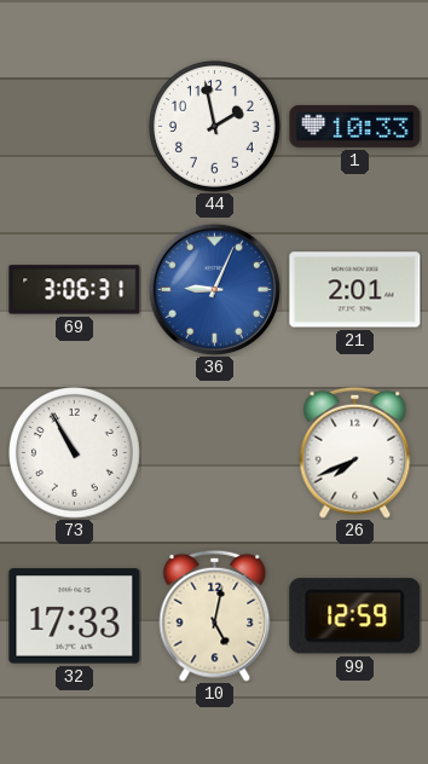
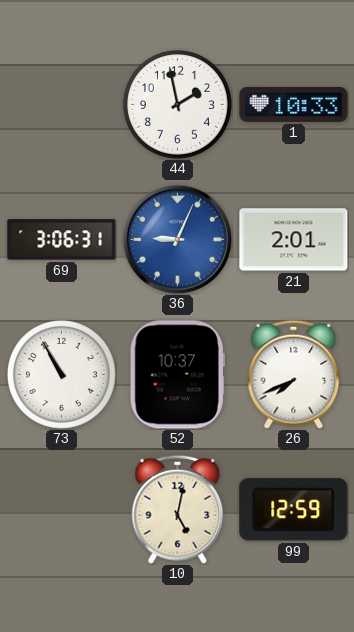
52: none -> 10:37
32: 17:33 -> none
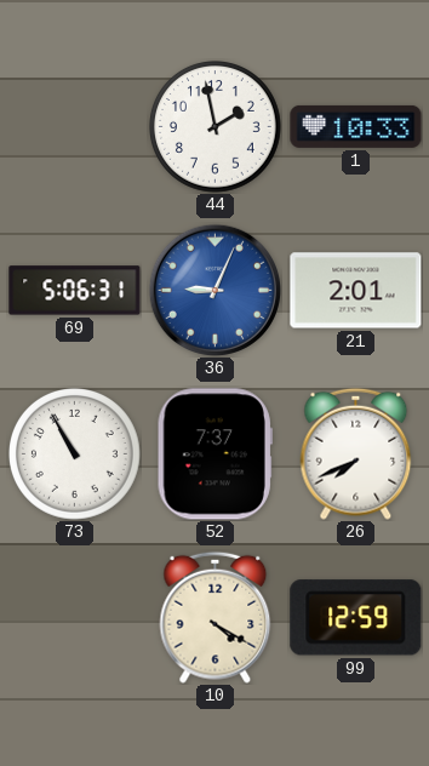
69: 3:06 -> 5:06
52: 10:37 -> 7:37
10: 5:02 -> 4:20
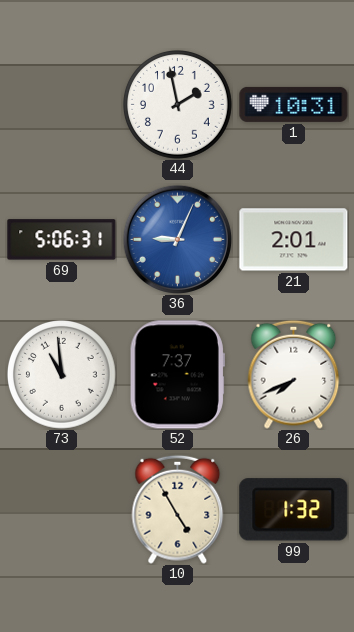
1: 10:33 -> 10:31
73: 10:55 -> 10:59
10: 4:20 -> 4:55
99: 12:59 -> 1:32
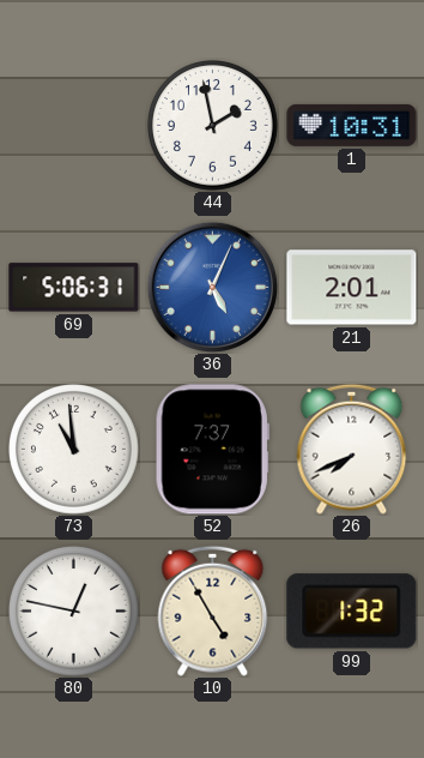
36: 9:04 -> 5:04
80: none -> 12:47
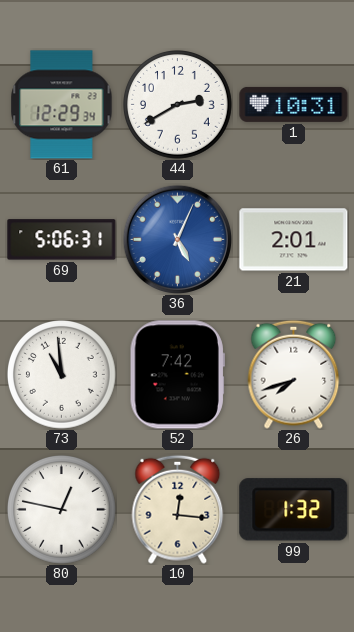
61: none -> 12:29
44: 1:58 -> 2:40
52: 7:37 -> 7:42
26: 7:41 -> 7:42
10: 4:55 -> 12:16
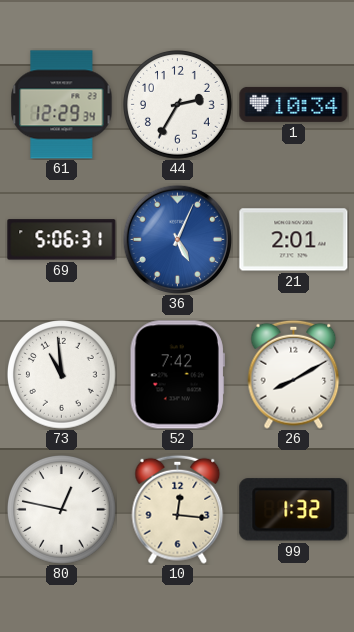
44: 2:40 -> 2:35
1: 10:31 -> 10:34
26: 7:42 -> 8:10
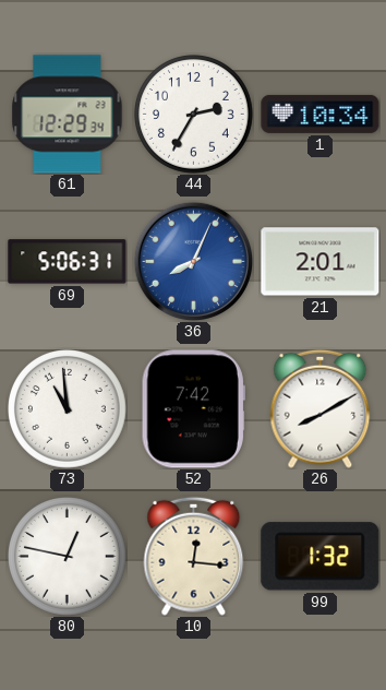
36: 5:04 -> 8:04
